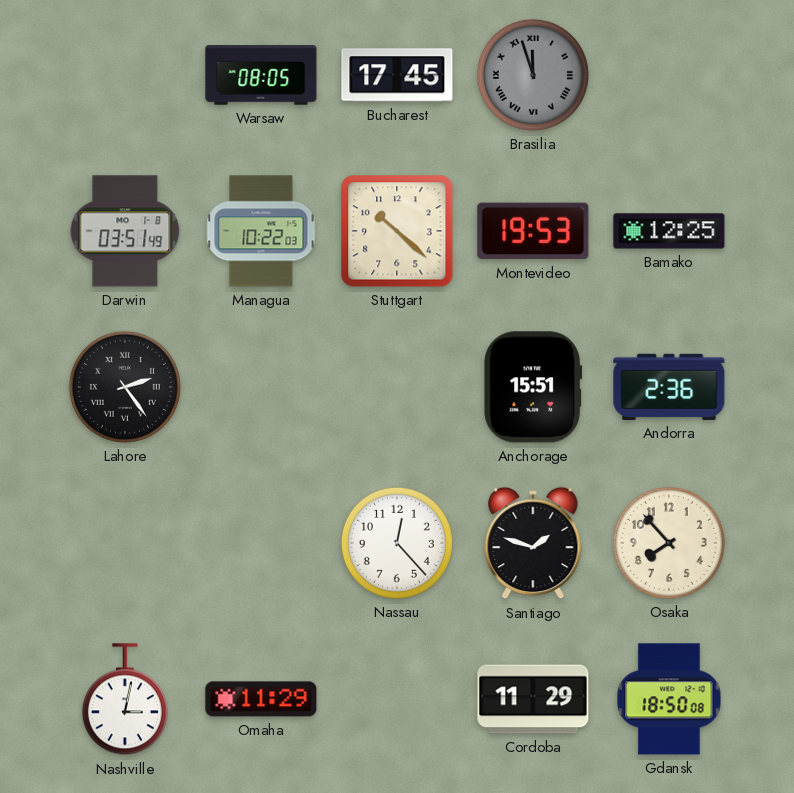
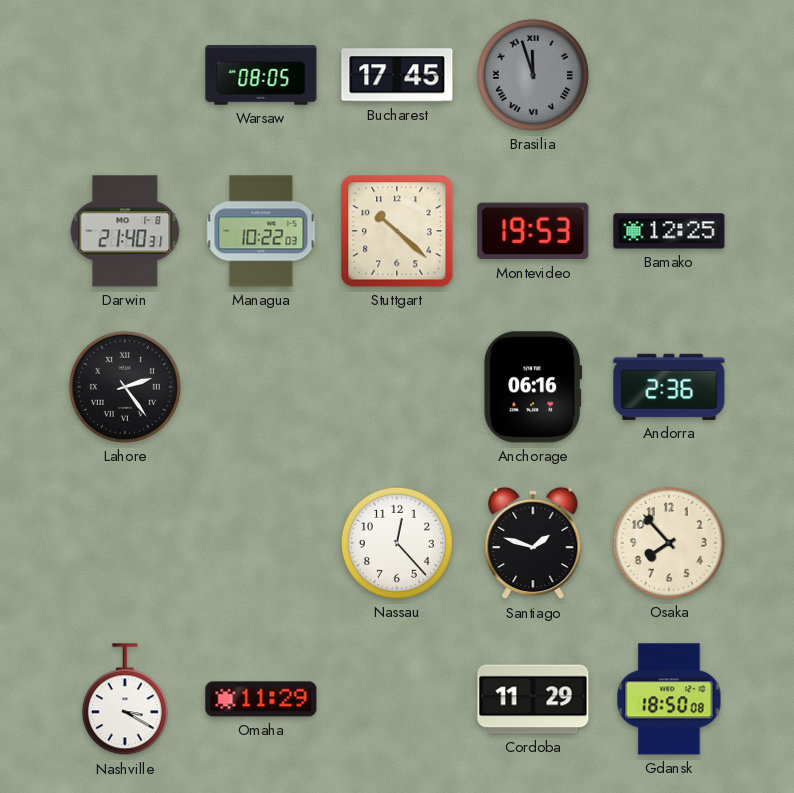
Darwin: 03:51 -> 21:40
Anchorage: 15:51 -> 06:16
Nashville: 3:02 -> 3:20
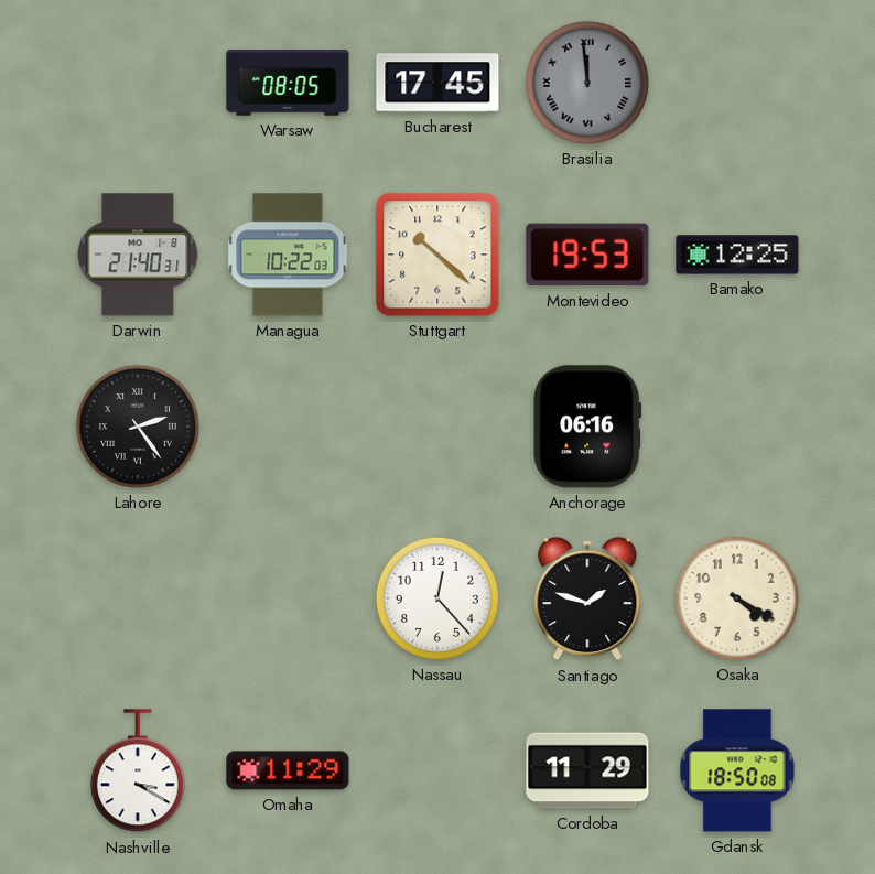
Brasilia: 11:57 -> 11:59
Andorra: 2:36 -> none
Osaka: 7:53 -> 4:20
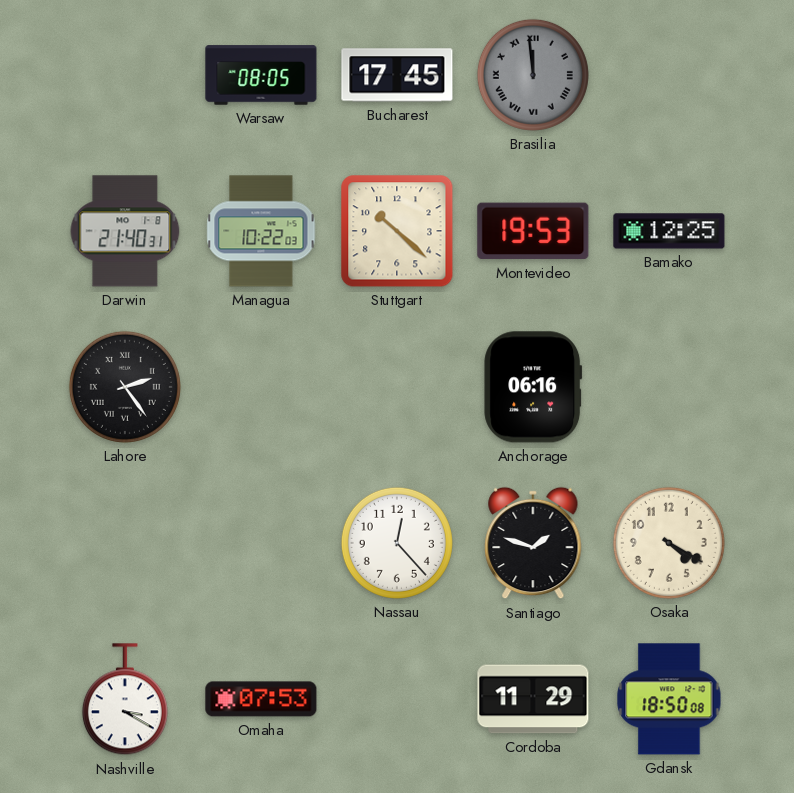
Omaha: 11:29 -> 07:53
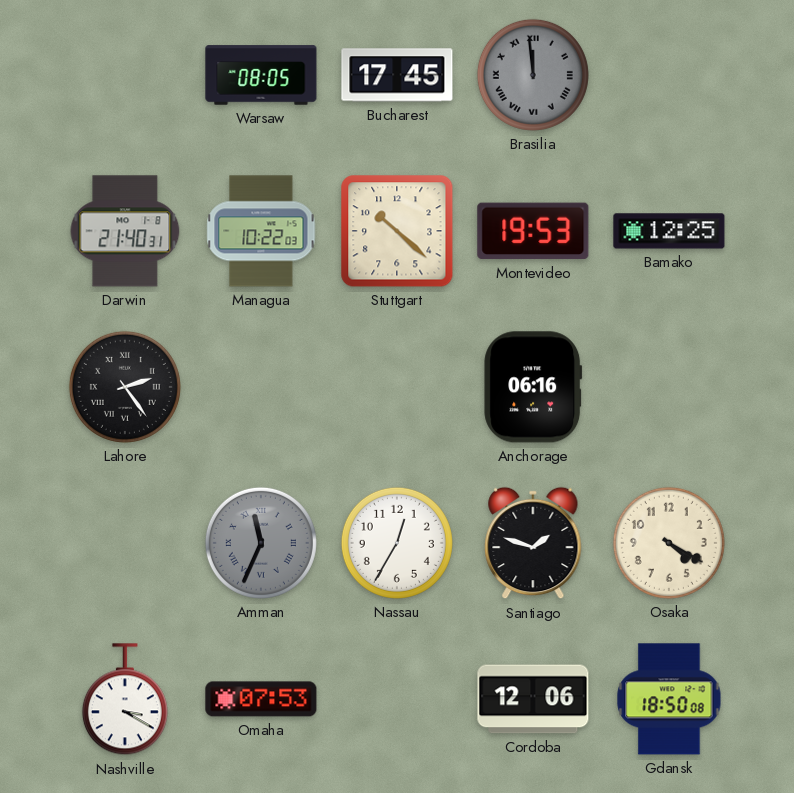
Amman: none -> 11:34
Nassau: 12:23 -> 12:35
Cordoba: 11:29 -> 12:06
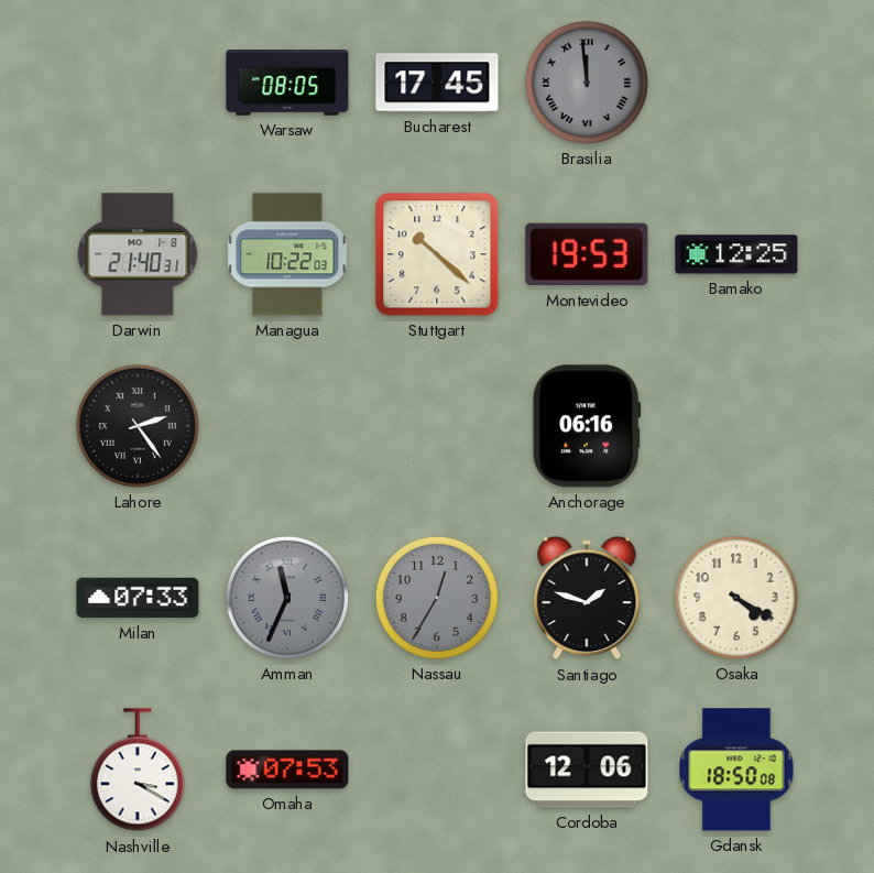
Milan: none -> 07:33
Nassau dial: white -> grey
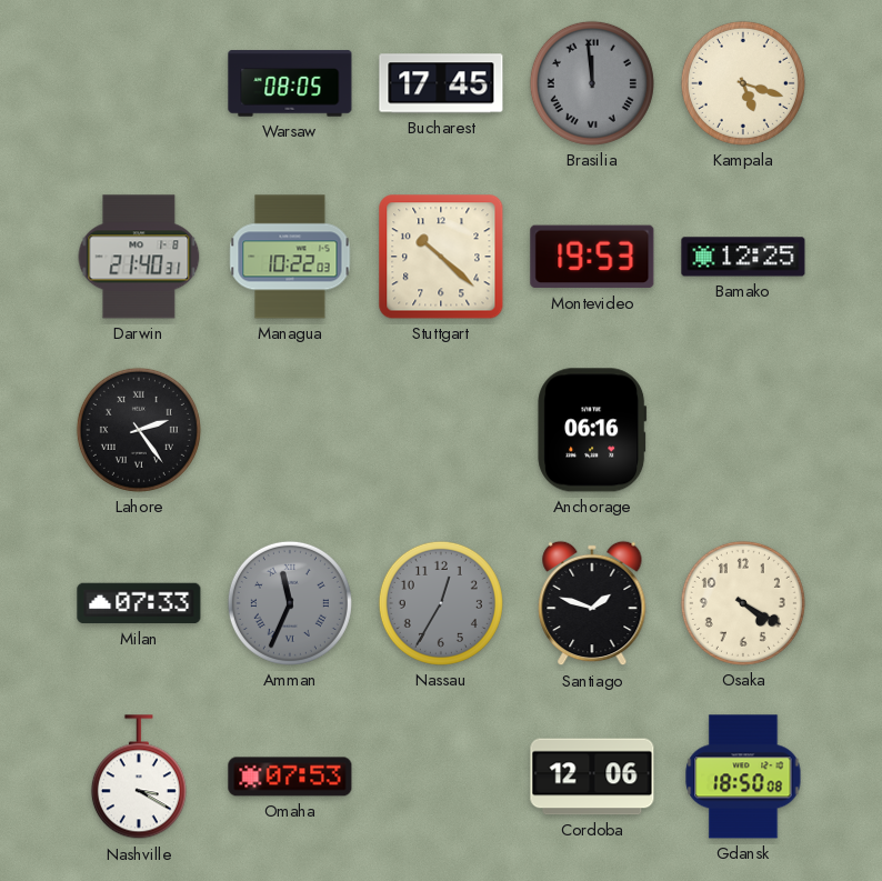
Kampala: none -> 5:18
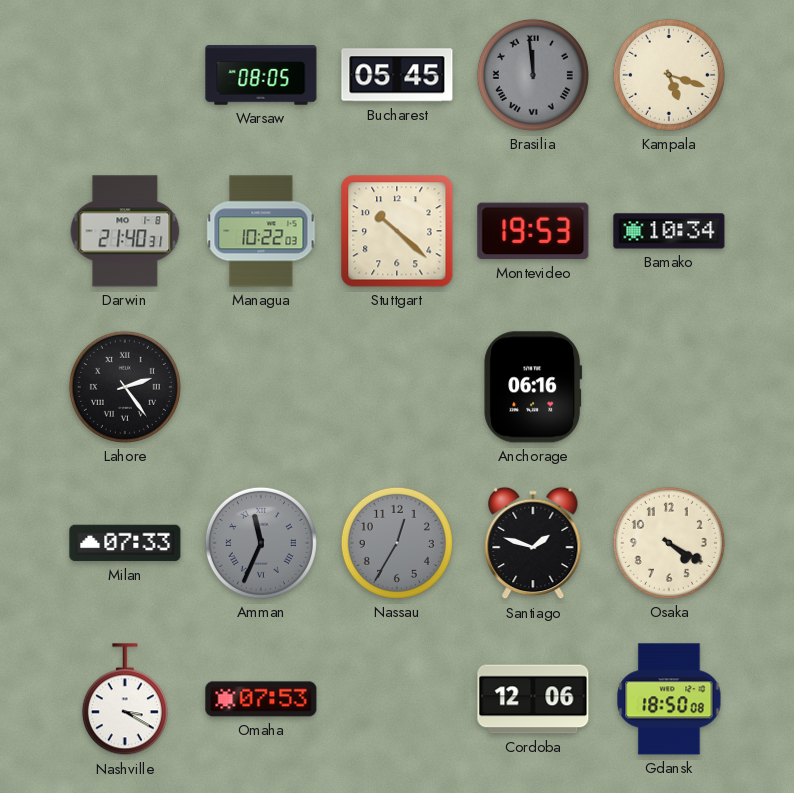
Bucharest: 17:45 -> 05:45
Bamako: 12:25 -> 10:34
